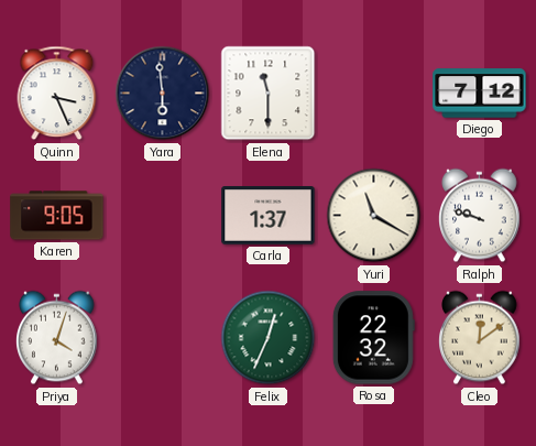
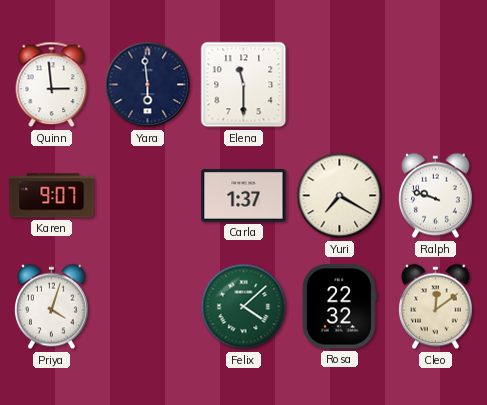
Quinn: 3:26 -> 2:59
Diego: 7:12 -> none
Karen: 9:05 -> 9:07
Yuri: 11:20 -> 7:20
Felix: 12:34 -> 4:08
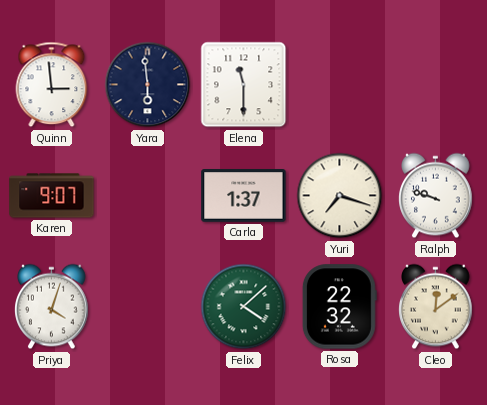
Yuri: 7:20 -> 7:18
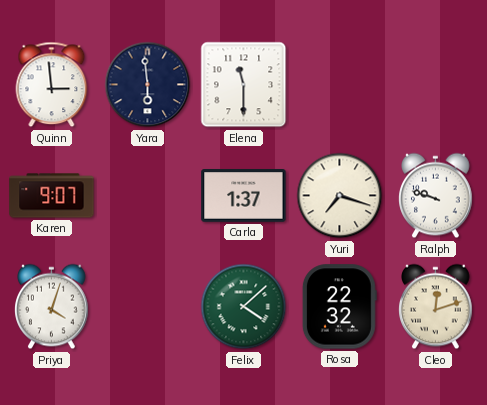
Cleo: 12:09 -> 12:12
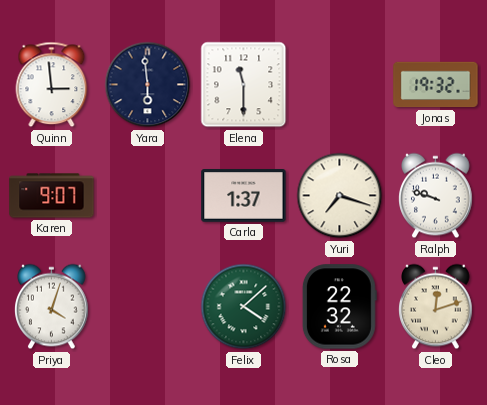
Jonas: none -> 19:32
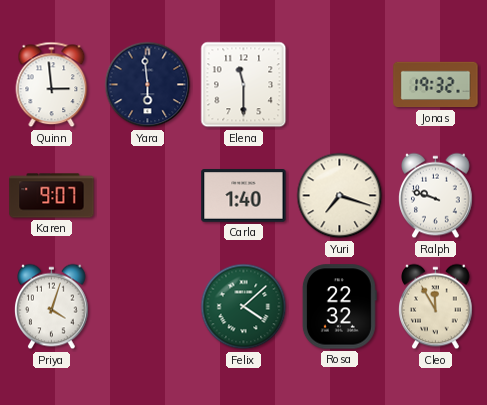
Carla: 1:37 -> 1:40
Cleo: 12:12 -> 11:55
